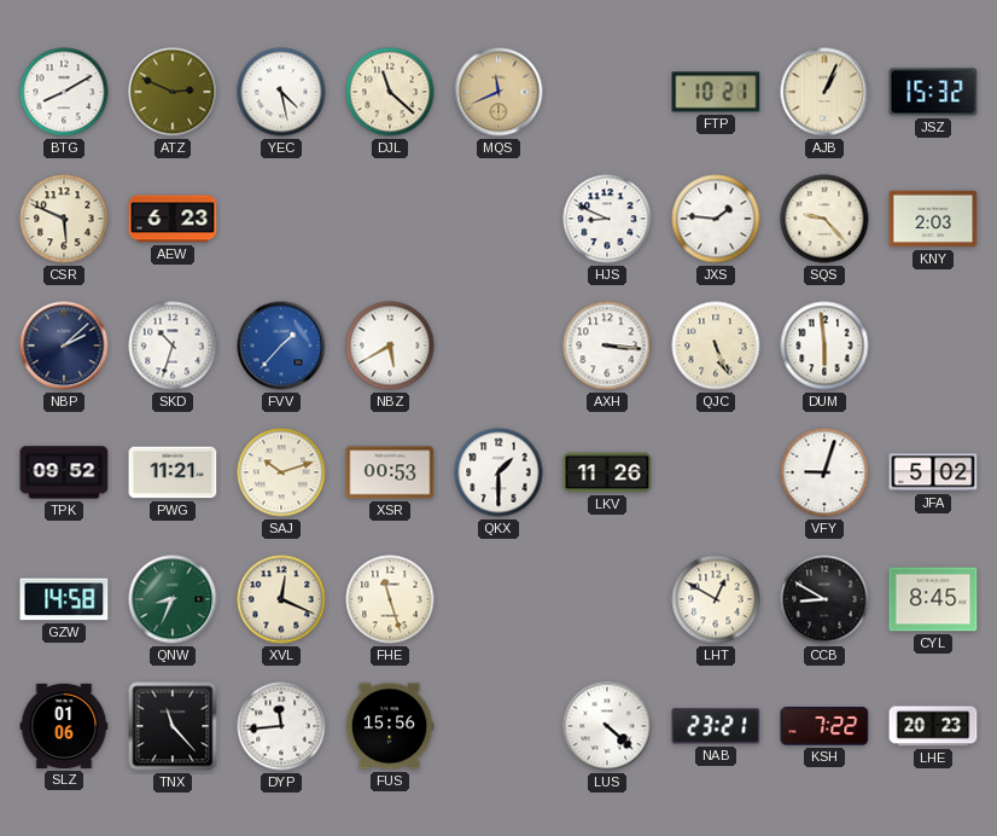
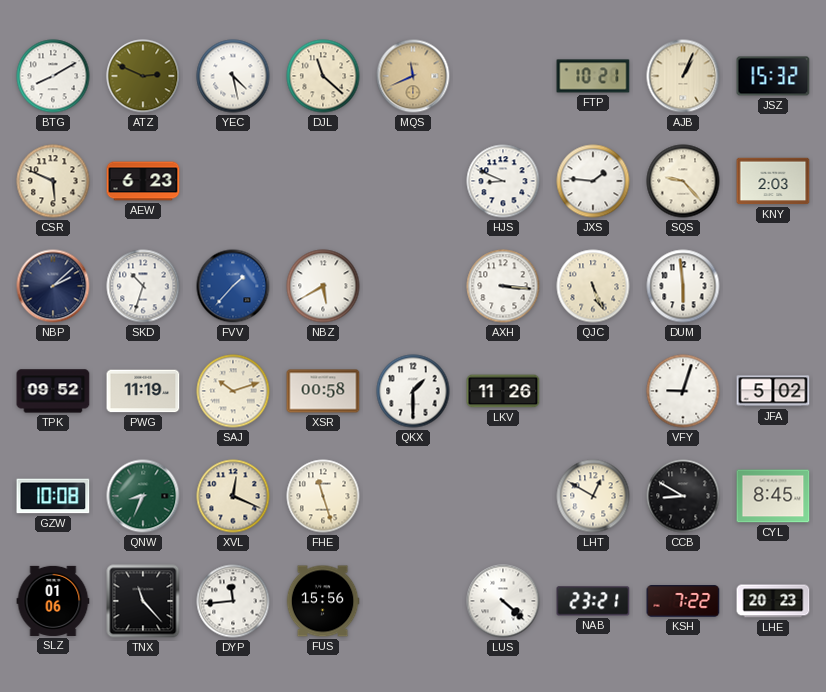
PWG: 11:21 -> 11:19
XSR: 00:53 -> 00:58
GZW: 14:58 -> 10:08
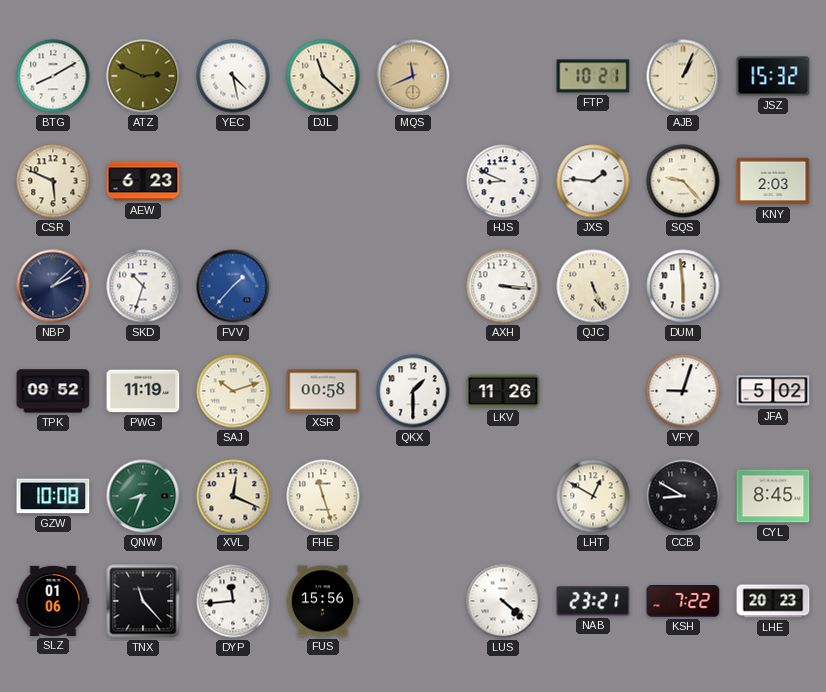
NBZ: 5:40 -> none
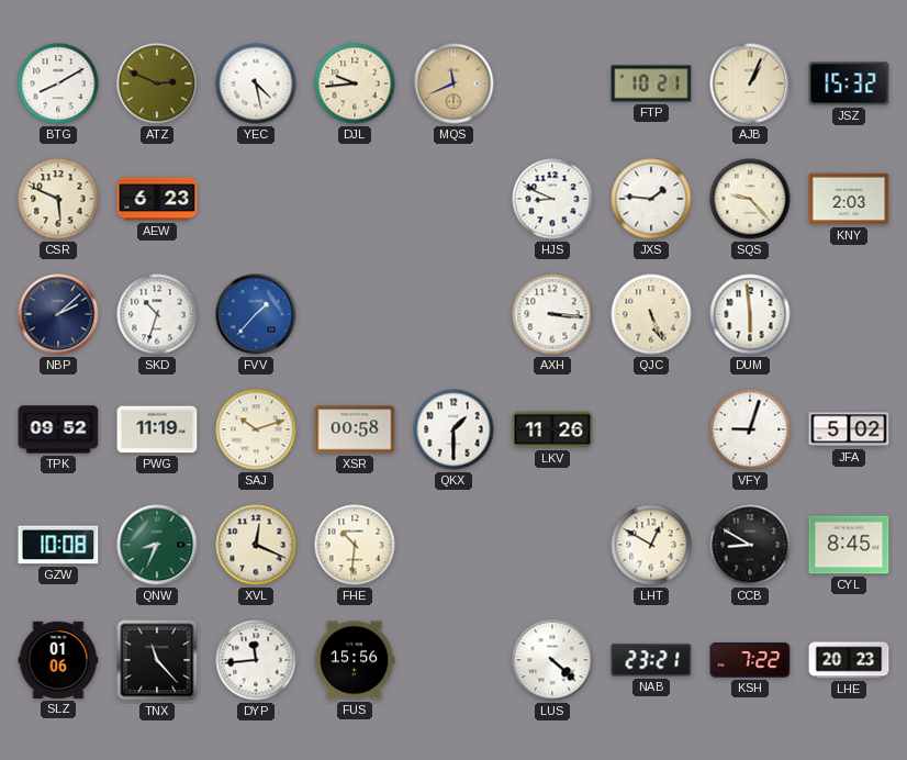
DJL: 11:22 -> 9:44
FHE: 11:27 -> 10:31
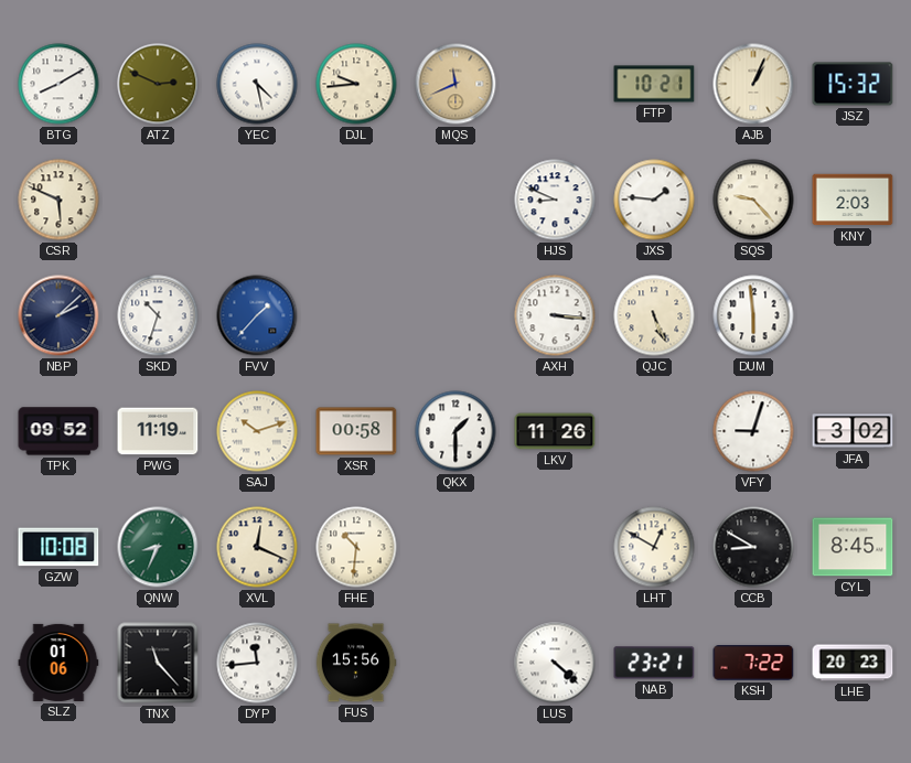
AEW: 6:23 -> none
JFA: 5:02 -> 3:02
